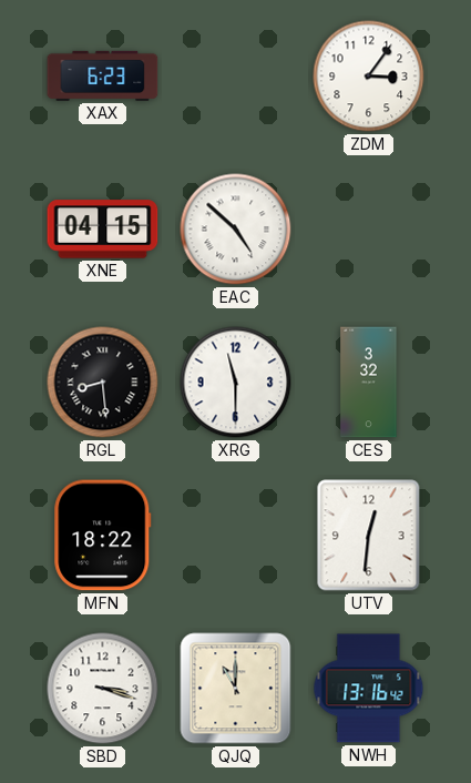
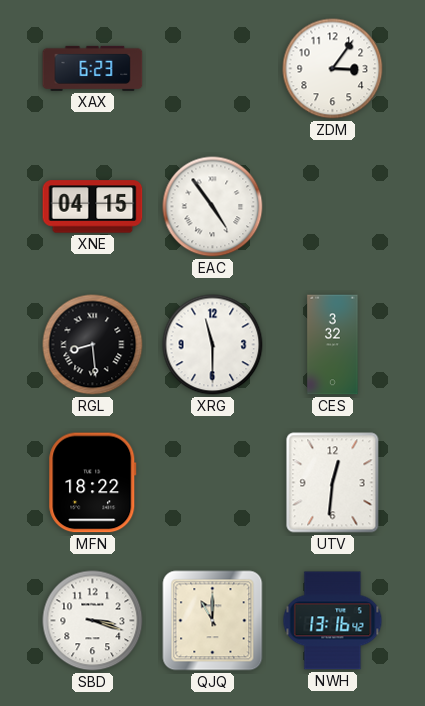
EAC: 4:52 -> 4:54
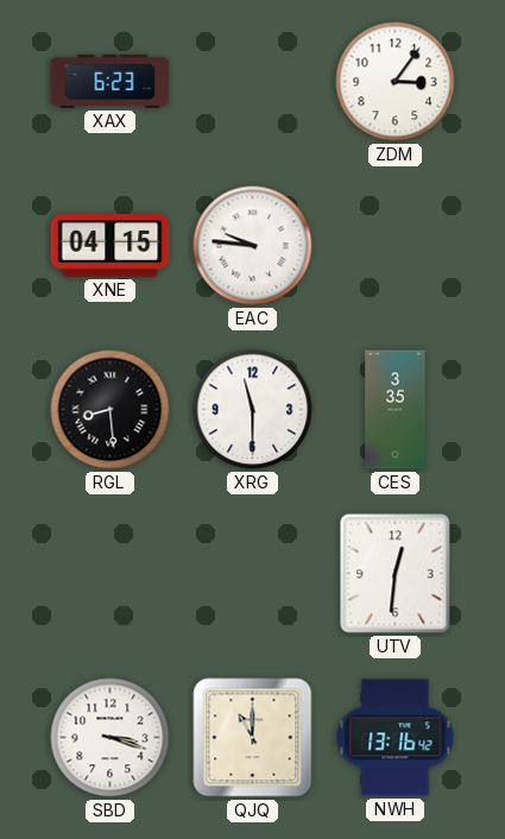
EAC: 4:54 -> 9:46
CES: 3:32 -> 3:35
MFN: 18:22 -> none
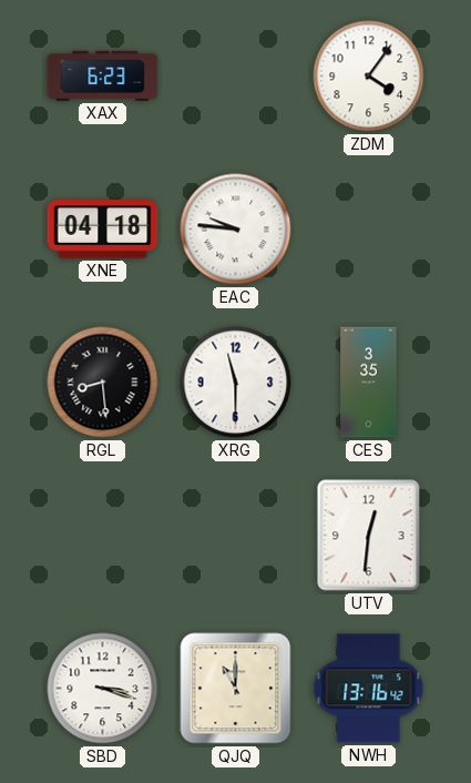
ZDM: 3:06 -> 4:06
XNE: 04:15 -> 04:18
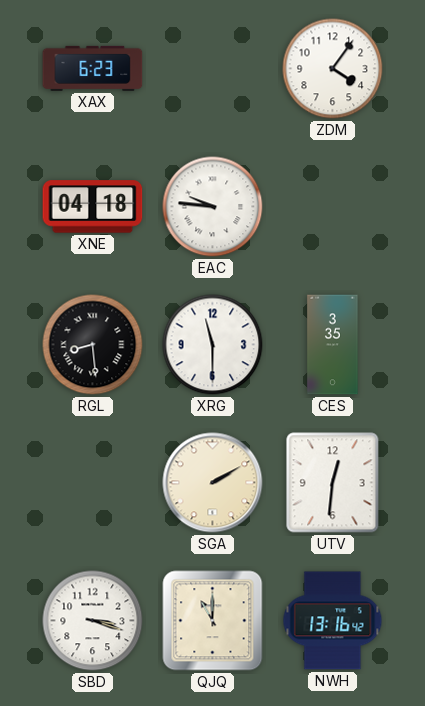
SGA: none -> 2:10
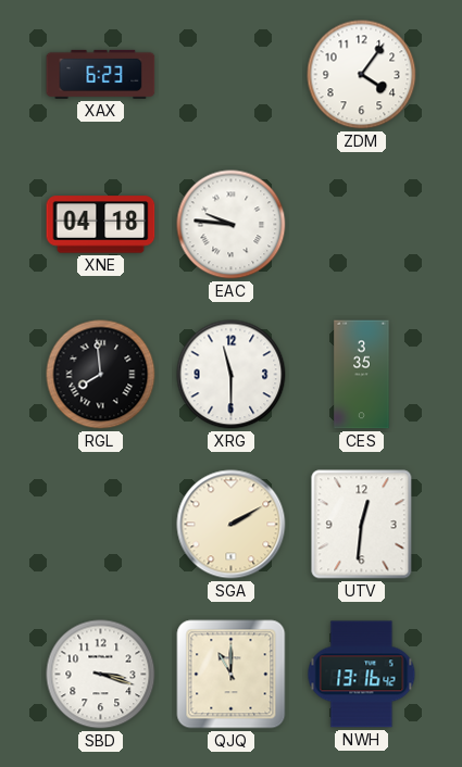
RGL: 8:29 -> 7:59
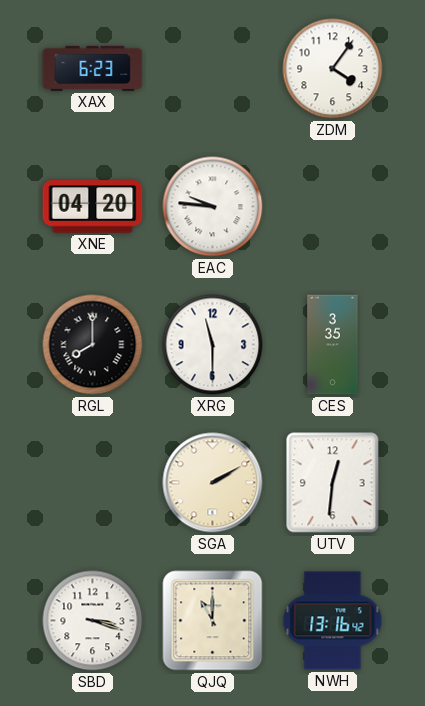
XNE: 04:18 -> 04:20
RGL: 7:59 -> 8:00
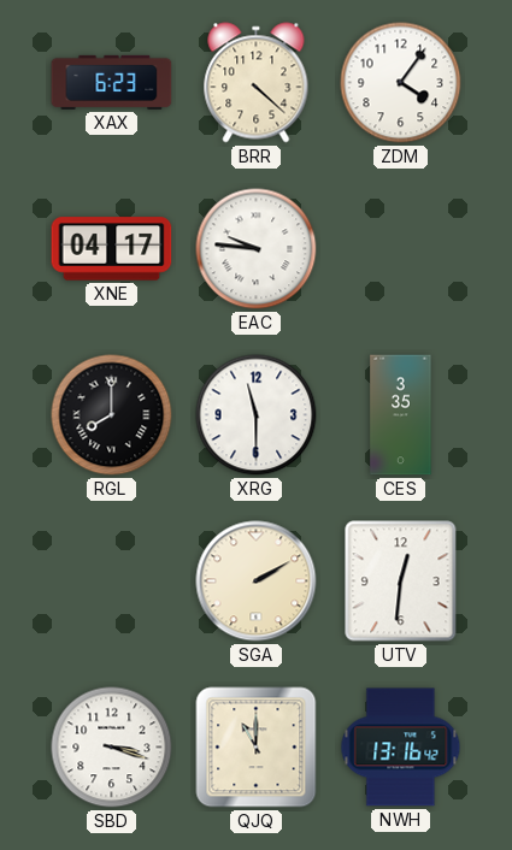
BRR: none -> 4:22
XNE: 04:20 -> 04:17
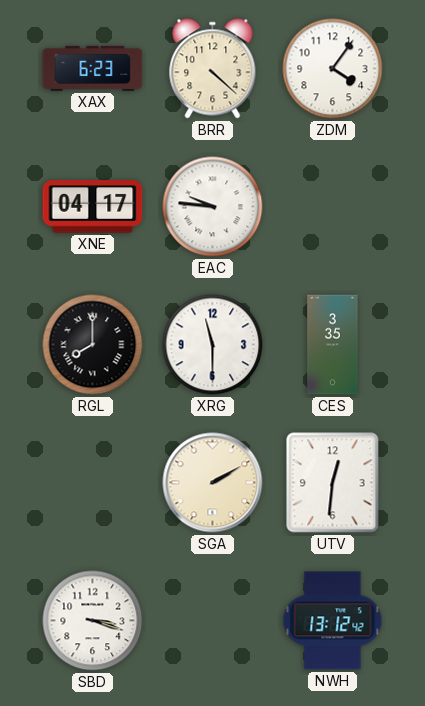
QJQ: 11:00 -> none
NWH: 13:16 -> 13:12
